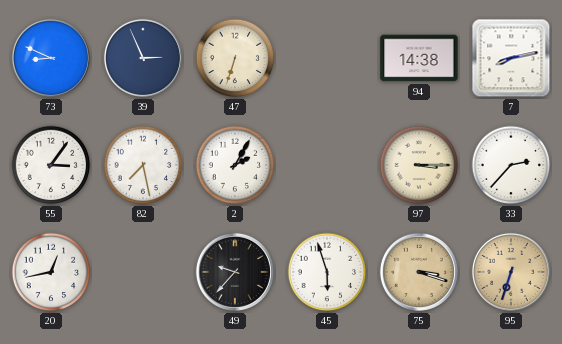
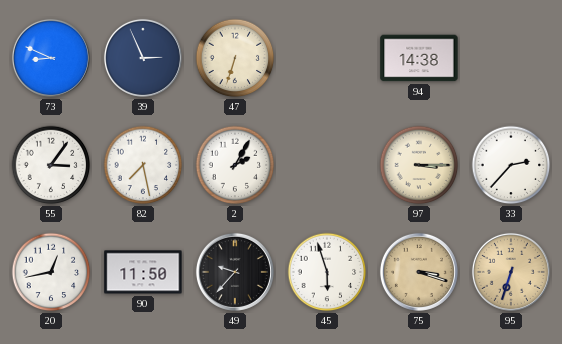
7: 8:13 -> none
90: none -> 11:50
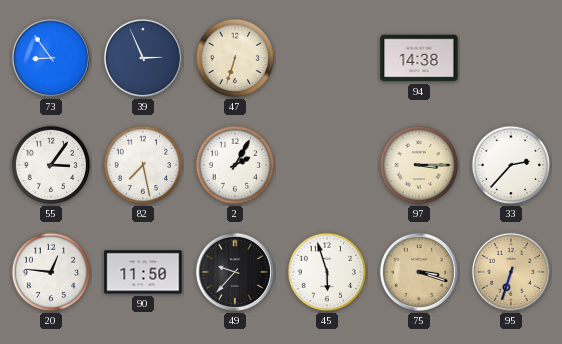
73: 8:49 -> 8:54
20: 12:43 -> 12:46
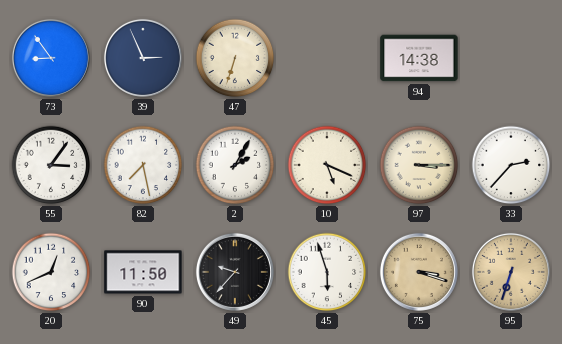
10: none -> 5:19
20: 12:46 -> 12:41
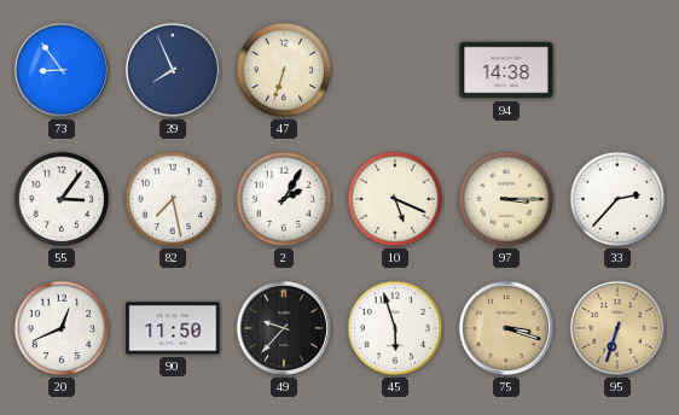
39: 2:56 -> 7:56
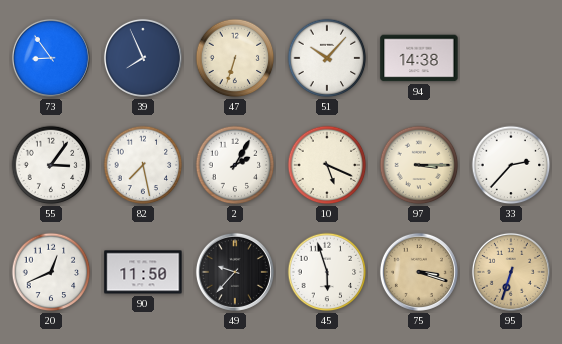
51: none -> 10:07
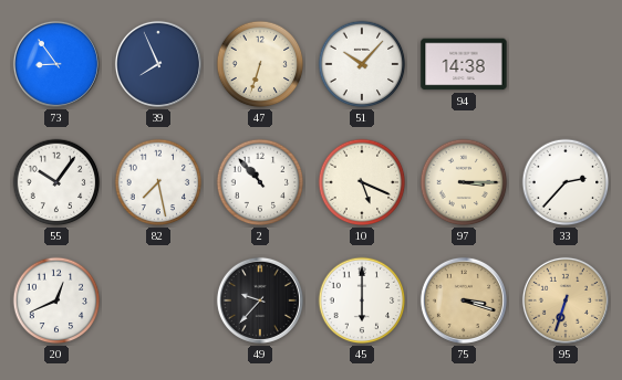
55: 3:06 -> 10:06
2: 2:05 -> 10:53
90: 11:50 -> none
45: 5:57 -> 6:00
